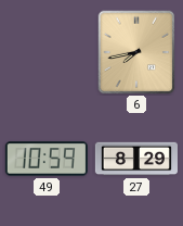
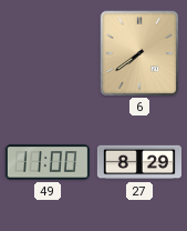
6: 7:43 -> 7:39
49: 10:59 -> 11:00
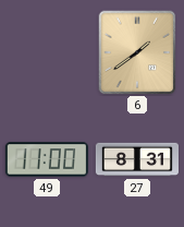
6: 7:39 -> 1:39
27: 8:29 -> 8:31
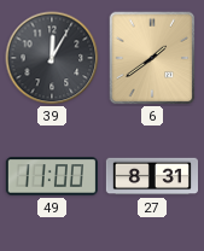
39: none -> 12:05
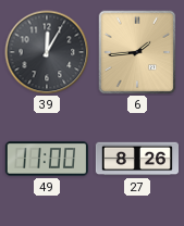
6: 1:39 -> 1:44
27: 8:31 -> 8:26
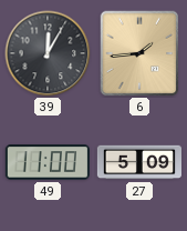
27: 8:26 -> 5:09
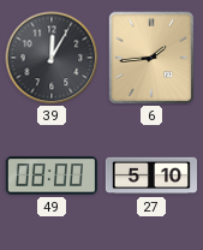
49: 11:00 -> 08:00
27: 5:09 -> 5:10
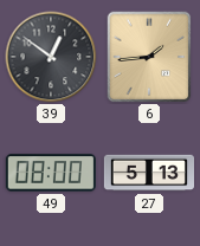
39: 12:05 -> 12:51
27: 5:10 -> 5:13
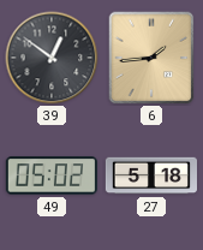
49: 08:00 -> 05:02
27: 5:13 -> 5:18
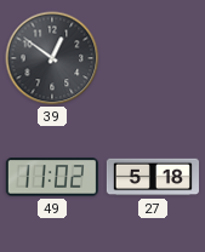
6: 1:44 -> none
49: 05:02 -> 11:02
